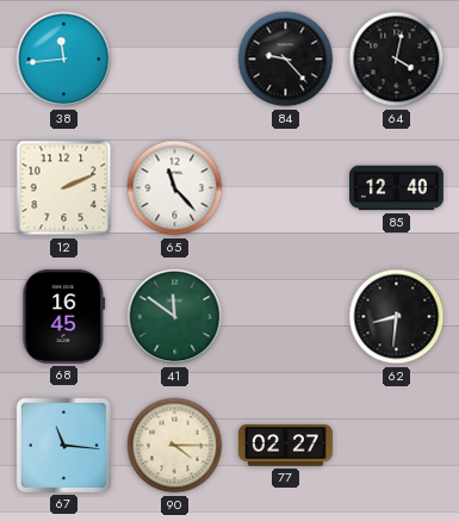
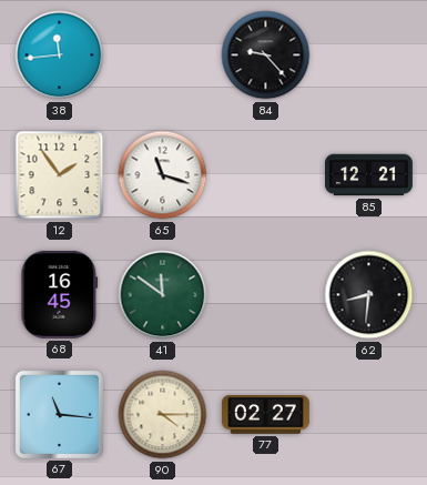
64: 4:02 -> none
12: 2:11 -> 1:54
65: 11:23 -> 11:18
85: 12:40 -> 12:21
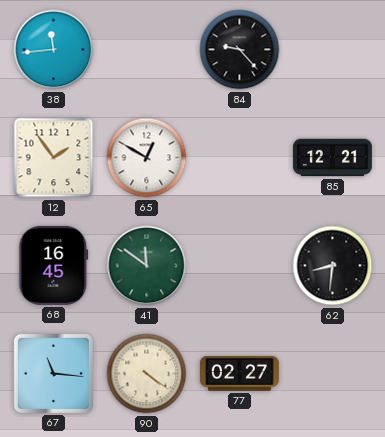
65: 11:18 -> 12:50
90: 4:15 -> 4:21
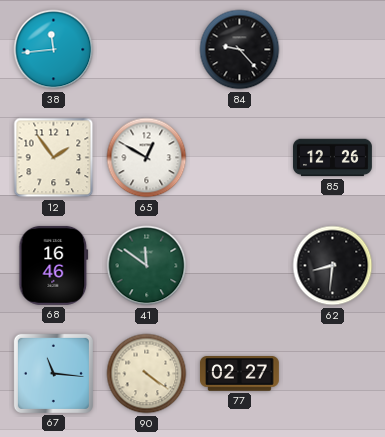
85: 12:21 -> 12:26
68: 16:45 -> 16:46
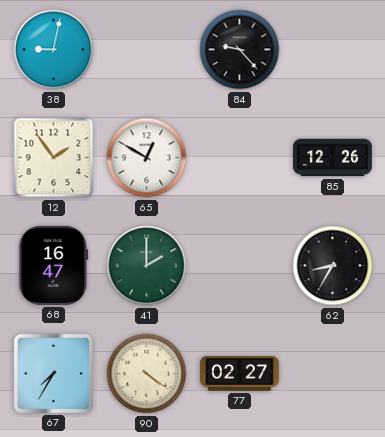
38: 11:44 -> 9:02
68: 16:46 -> 16:47
41: 11:51 -> 2:00
62: 8:31 -> 8:35
67: 11:16 -> 7:35
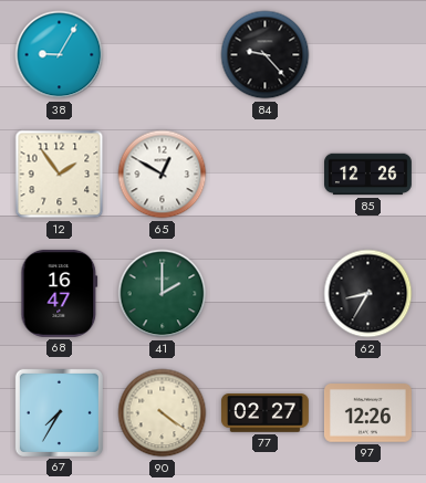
38: 9:02 -> 9:05
97: none -> 12:26
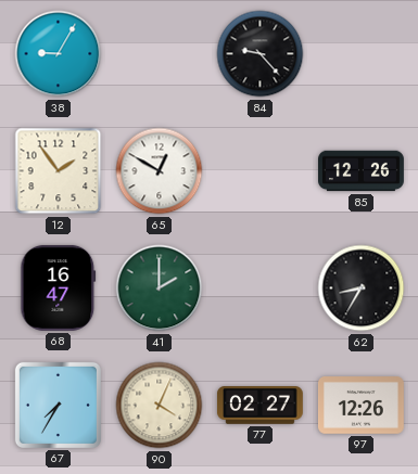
90: 4:21 -> 4:04
